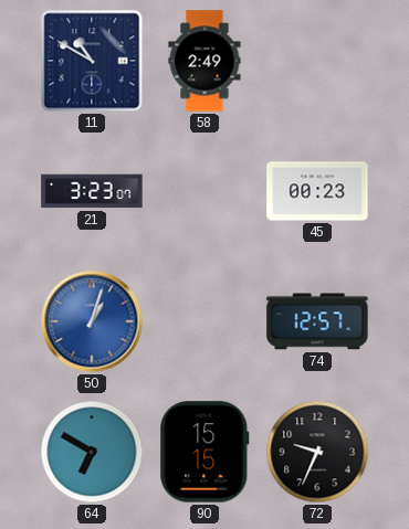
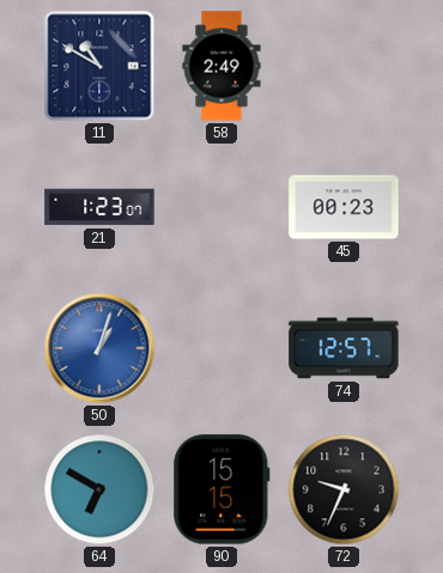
21: 3:23 -> 1:23
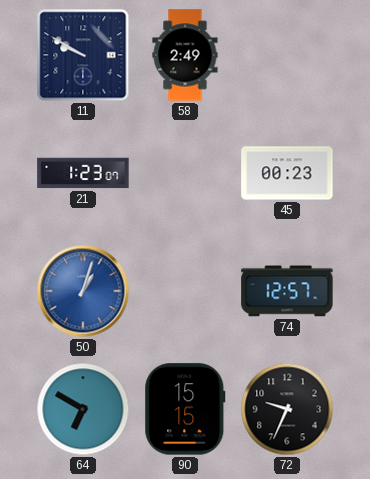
11: 10:50 -> 9:50
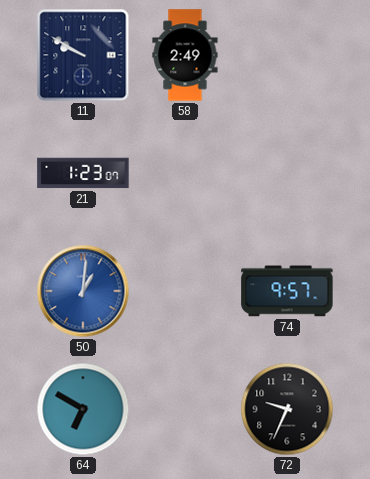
45: 00:23 -> none
50: 1:03 -> 1:01
74: 12:57 -> 9:57
90: 15:15 -> none
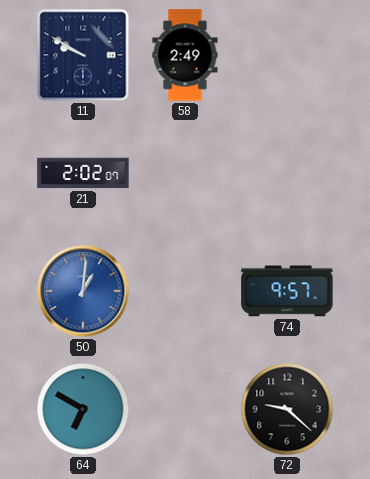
21: 1:23 -> 2:02
72: 9:34 -> 9:22
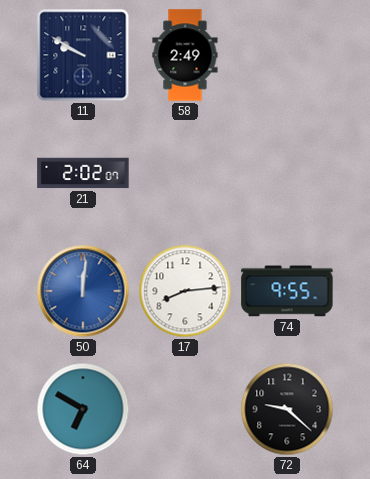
50: 1:01 -> 12:01
17: none -> 8:14
74: 9:57 -> 9:55
